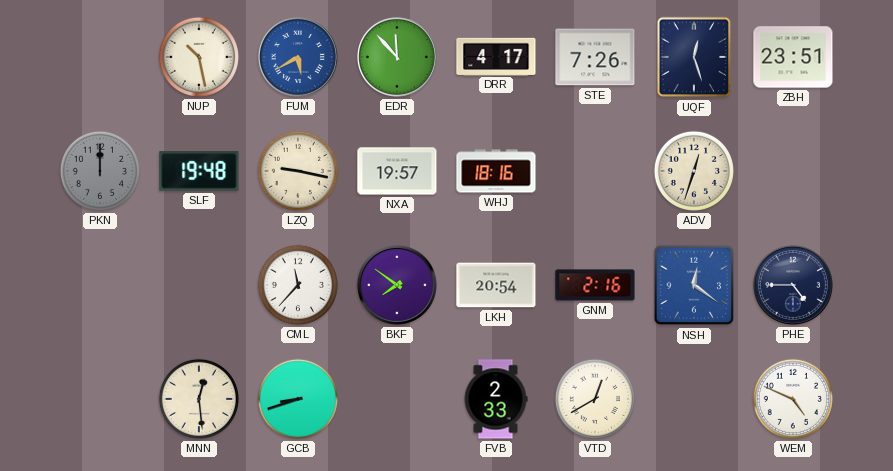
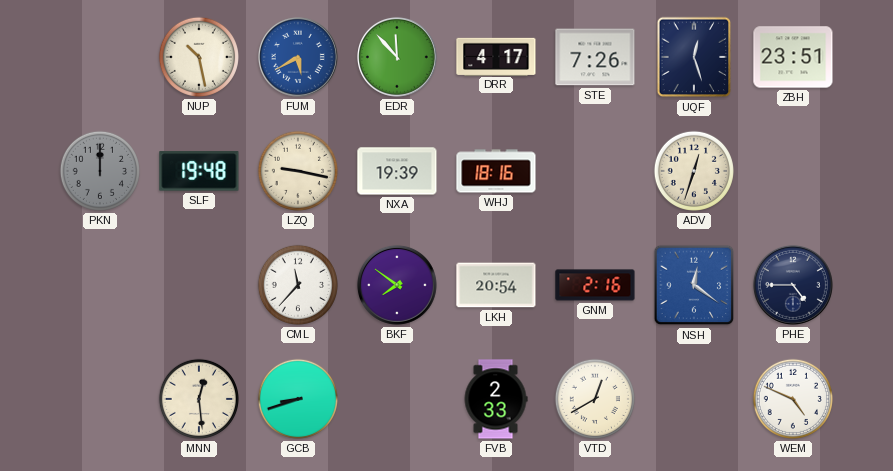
NXA: 19:57 -> 19:39
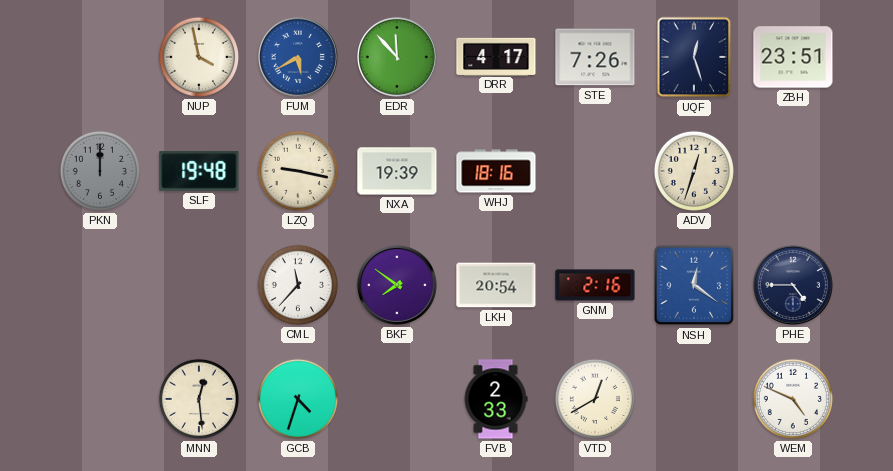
NUP: 10:28 -> 3:58
GCB: 8:42 -> 4:33
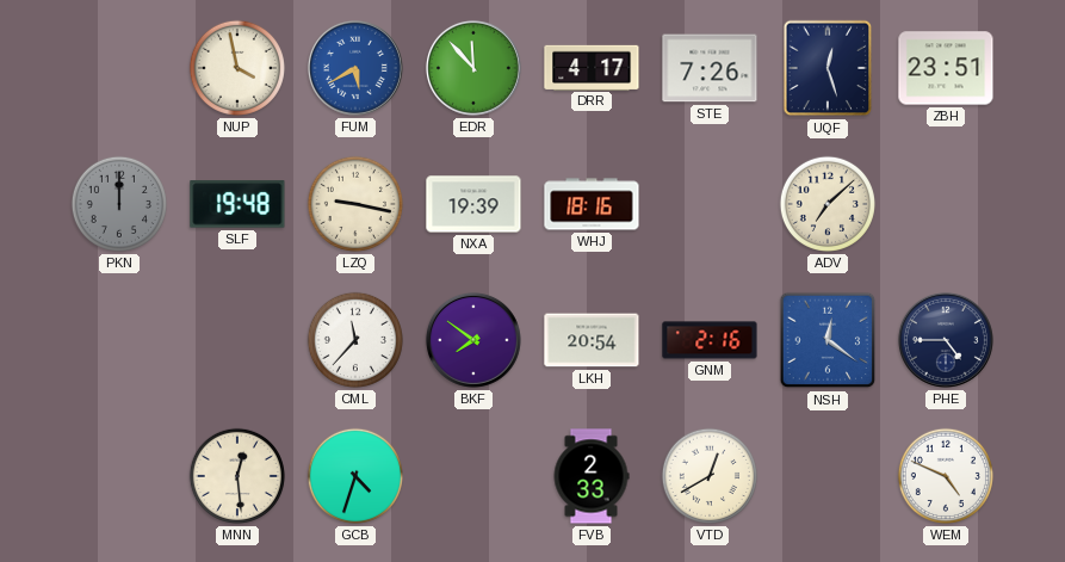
ADV: 12:33 -> 7:08
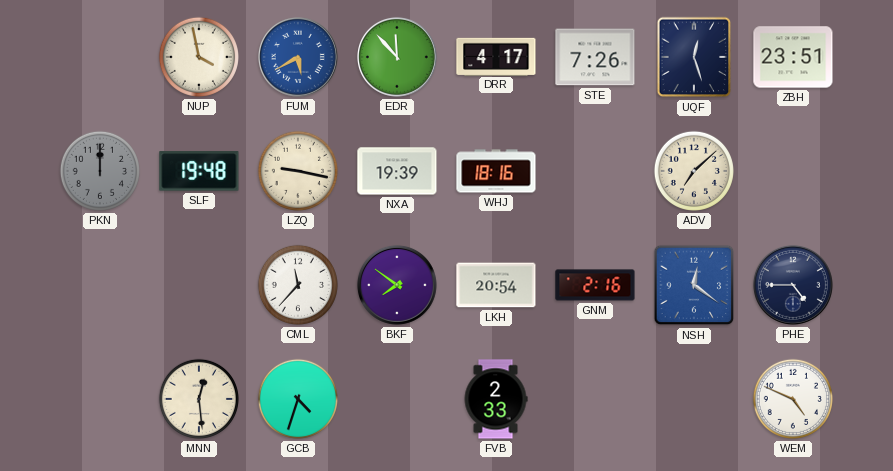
VTD: 12:40 -> none
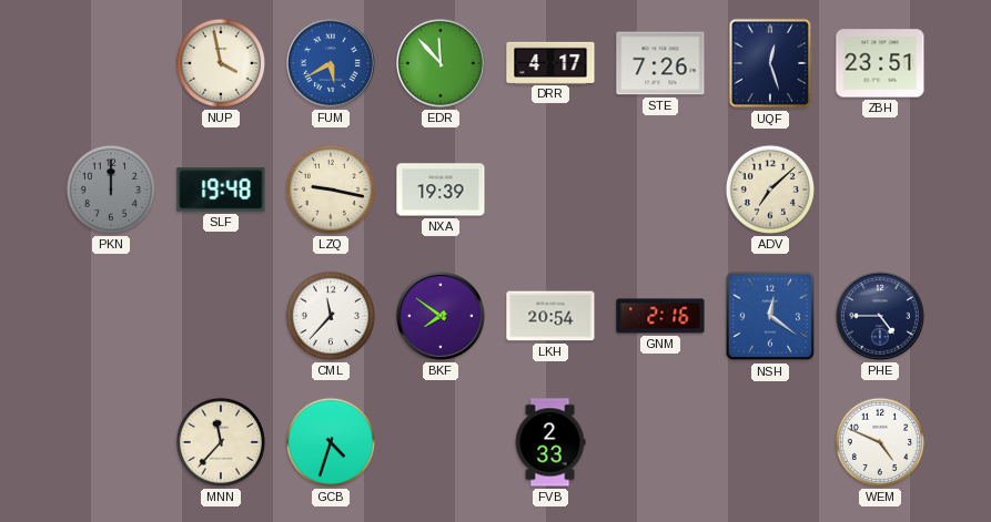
WHJ: 18:16 -> none
MNN: 12:29 -> 11:37
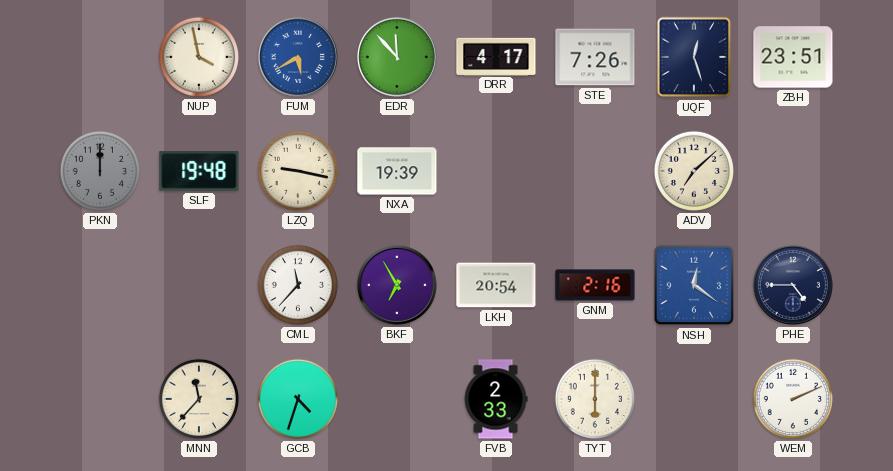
BKF: 7:51 -> 6:55
TYT: none -> 6:00
WEM: 4:49 -> 2:11
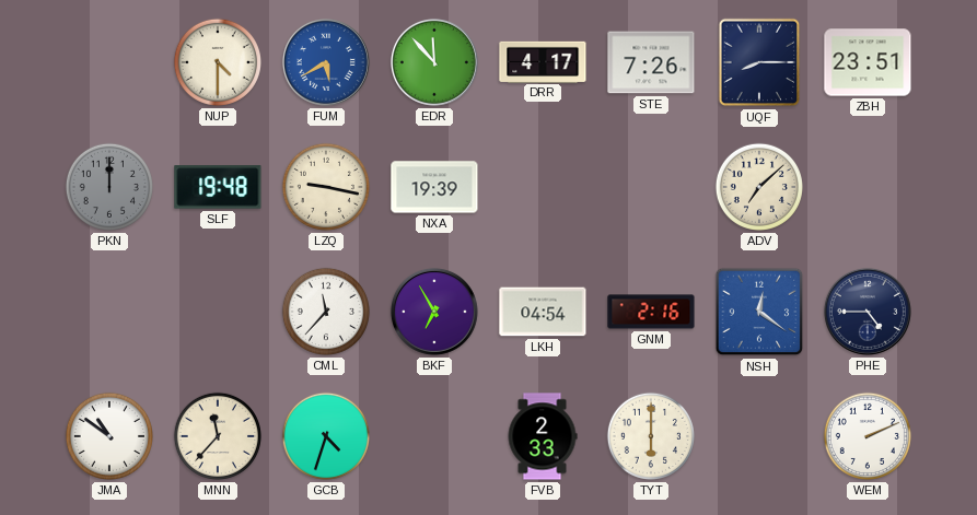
NUP: 3:58 -> 4:30
UQF: 12:27 -> 8:15
LKH: 20:54 -> 04:54
JMA: none -> 10:51
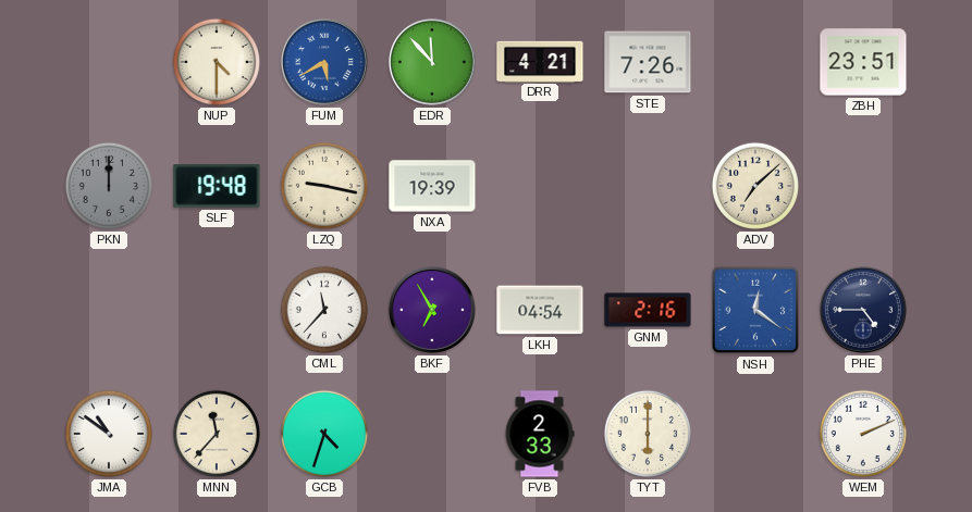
DRR: 4:17 -> 4:21
UQF: 8:15 -> none
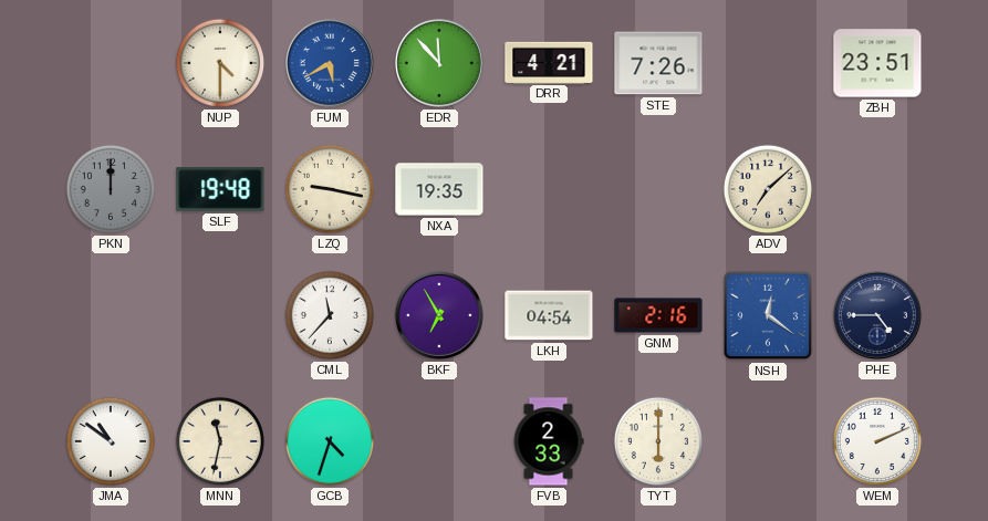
NXA: 19:39 -> 19:35
MNN: 11:37 -> 11:32
